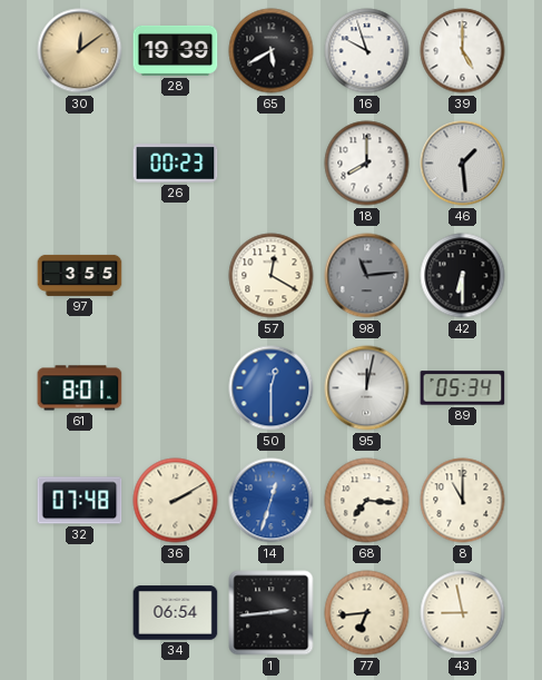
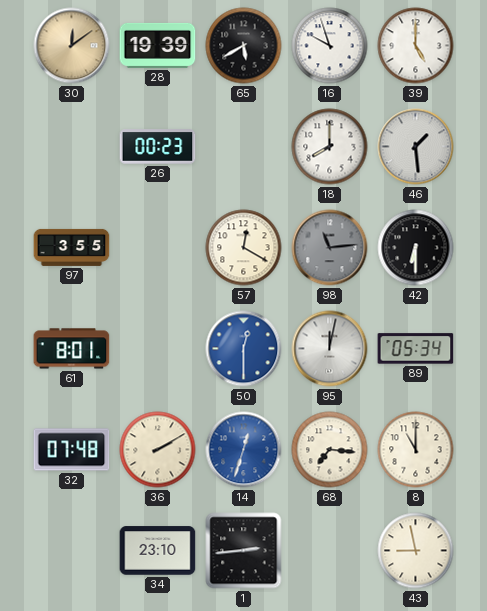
34: 06:54 -> 23:10
77: 6:44 -> none
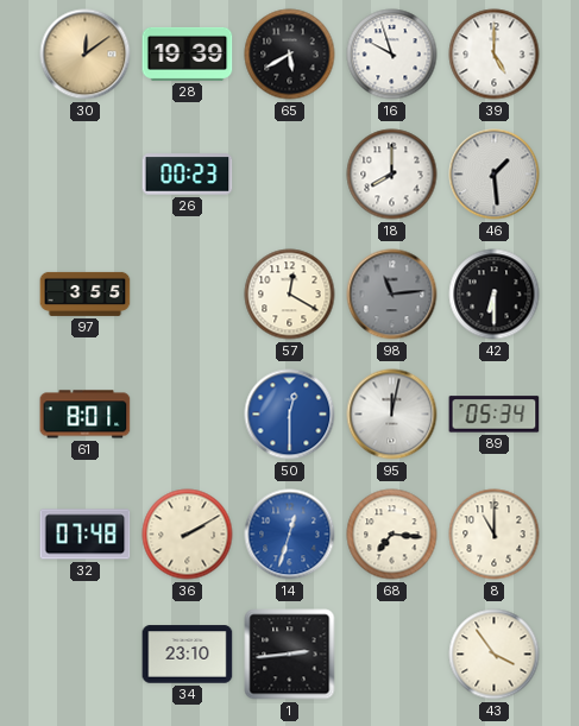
43: 8:58 -> 3:54
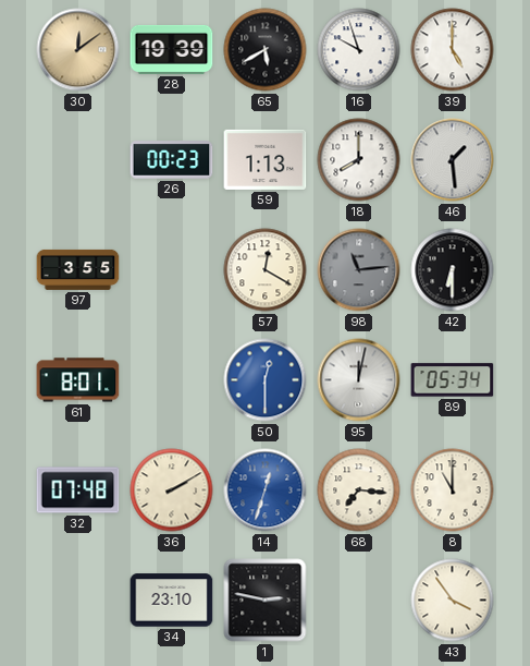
59: none -> 1:13
1: 2:44 -> 2:47
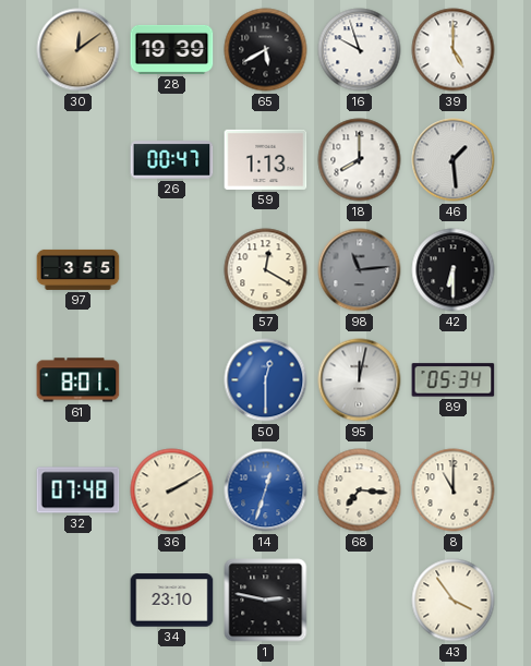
26: 00:23 -> 00:47
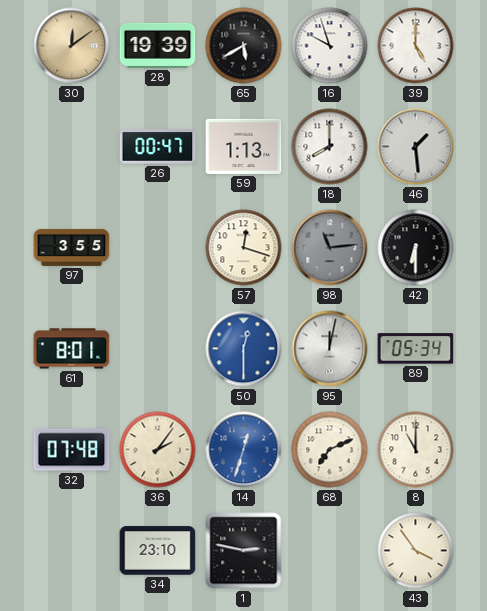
57: 12:20 -> 12:18
36: 2:10 -> 2:06
68: 7:16 -> 7:11
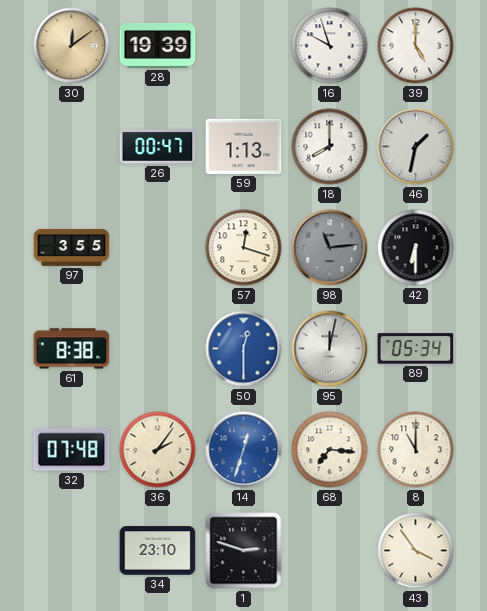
65: 5:40 -> none
46: 1:29 -> 1:32
61: 8:01 -> 8:38
68: 7:11 -> 7:16
1: 2:47 -> 2:48
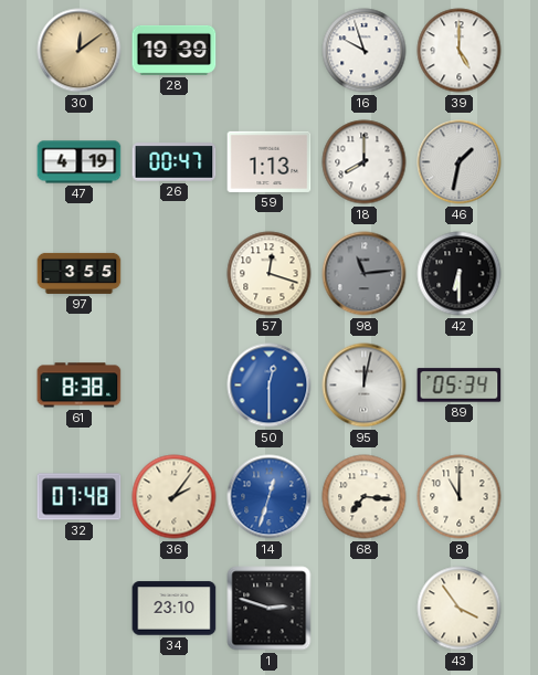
47: none -> 4:19
